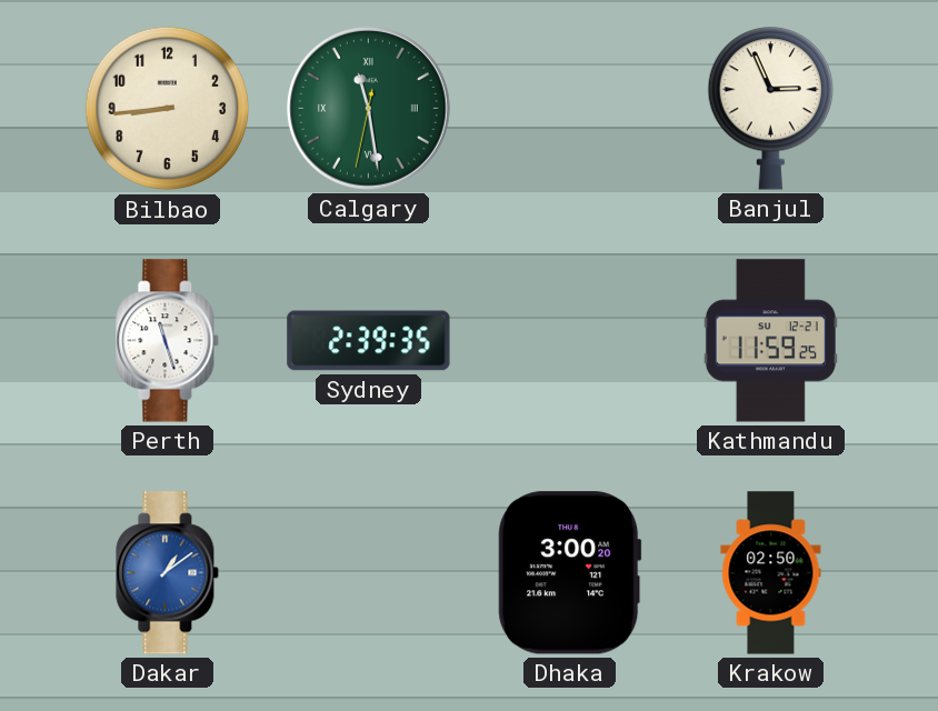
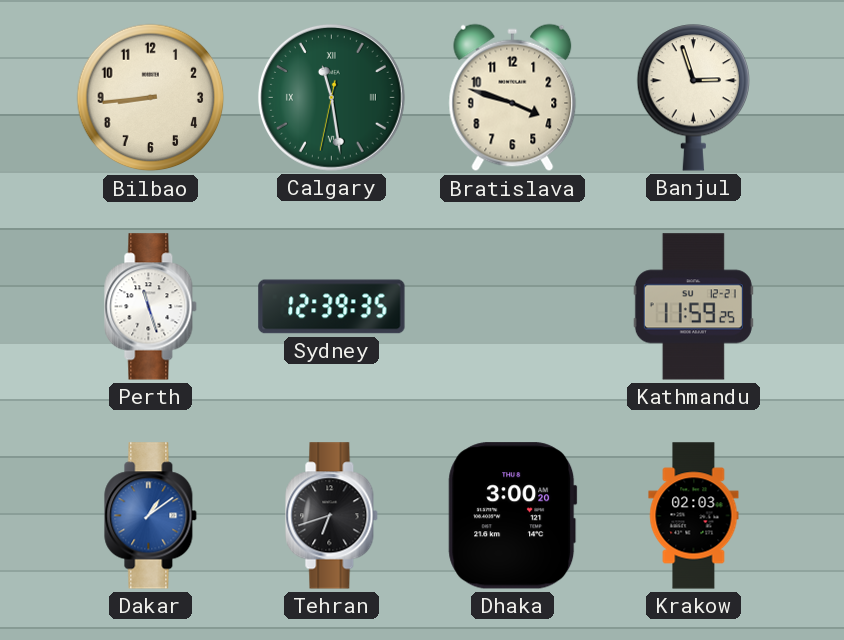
Bratislava: none -> 3:48
Banjul: 2:56 -> 2:57
Sydney: 2:39 -> 12:39
Tehran: none -> 6:42
Krakow: 02:50 -> 02:03
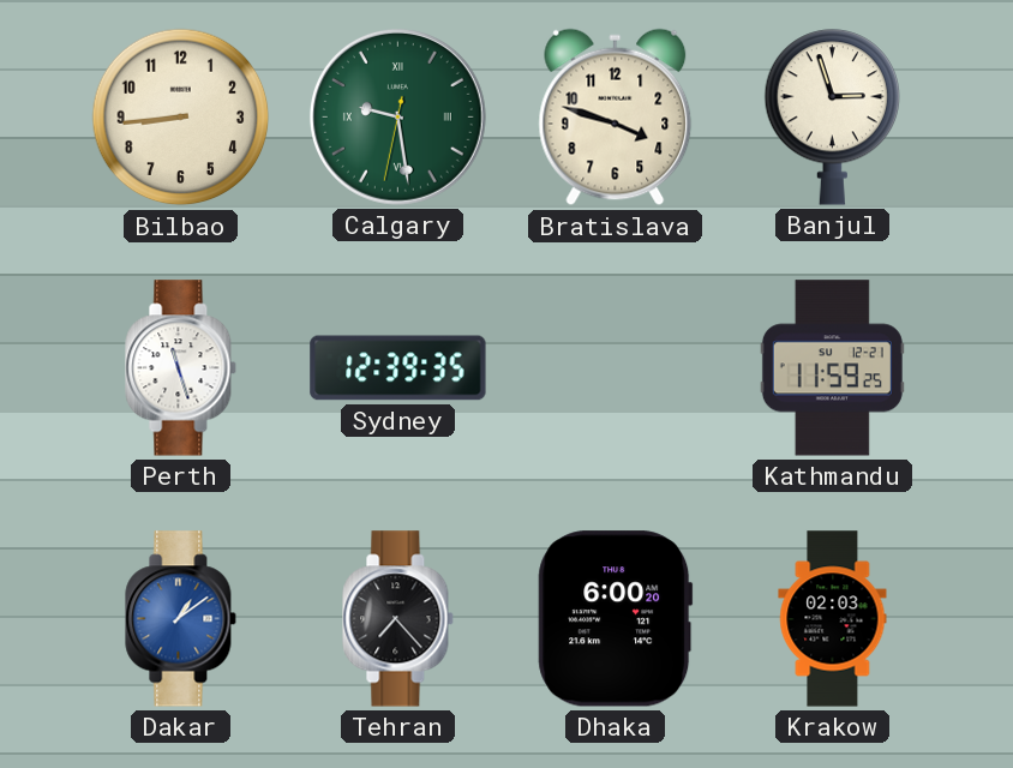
Calgary: 11:28 -> 9:28
Tehran: 6:42 -> 7:23
Dhaka: 3:00 -> 6:00
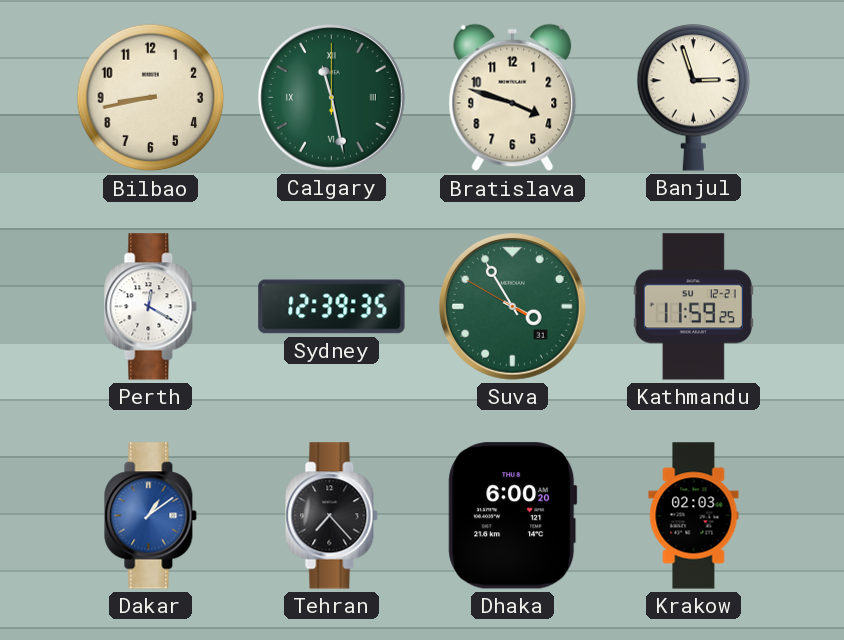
Bilbao: 8:44 -> 8:43
Calgary: 9:28 -> 11:28
Perth: 11:27 -> 12:20
Suva: none -> 3:54
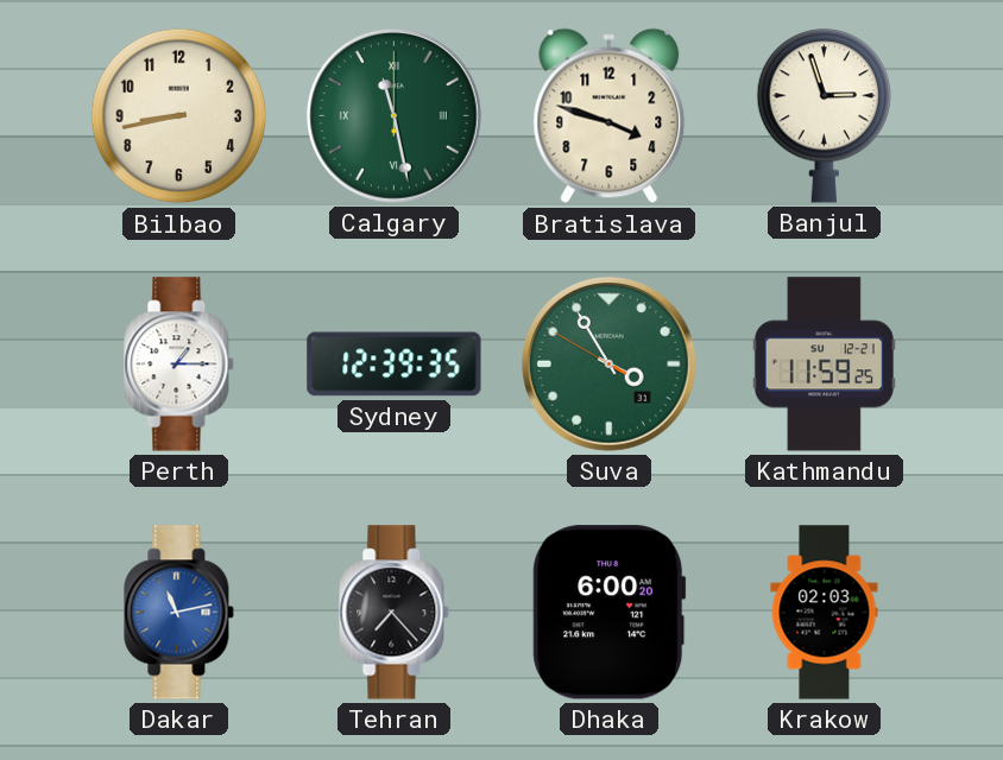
Perth: 12:20 -> 1:15
Dakar: 1:09 -> 11:13
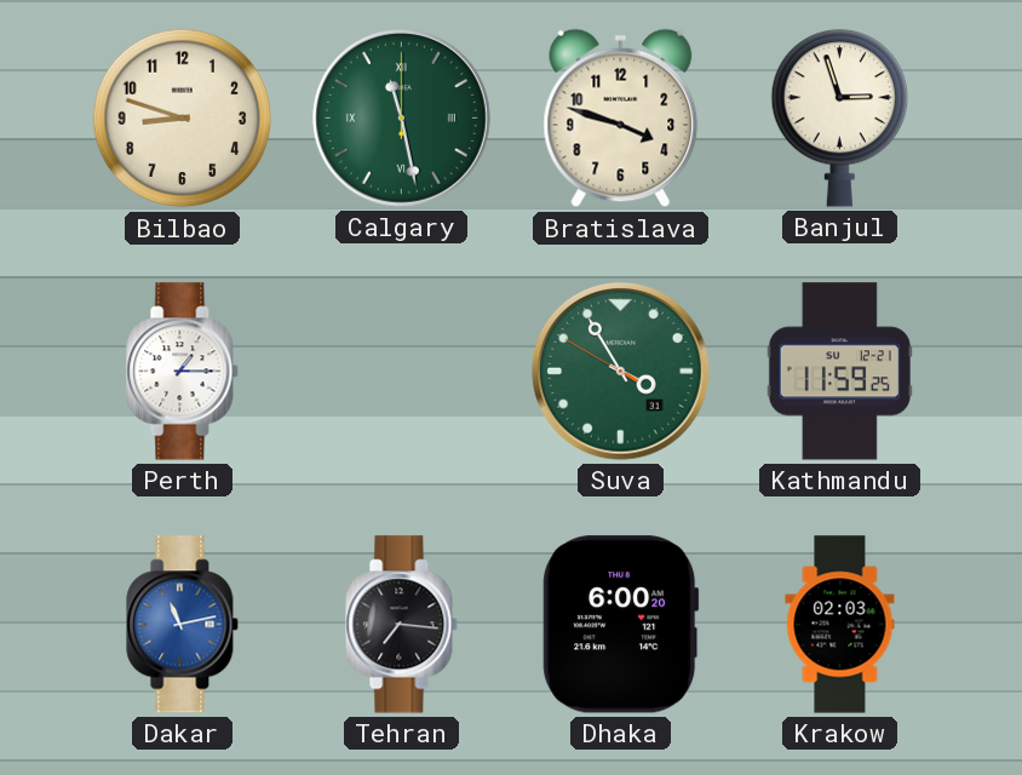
Bilbao: 8:43 -> 8:48
Sydney: 12:39 -> none
Tehran: 7:23 -> 7:16
